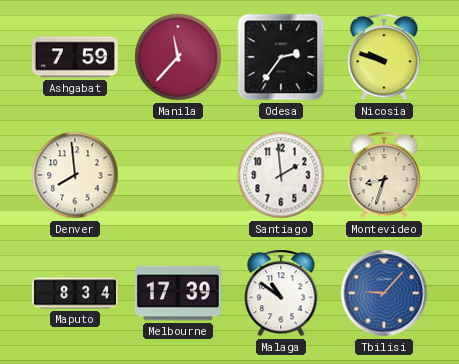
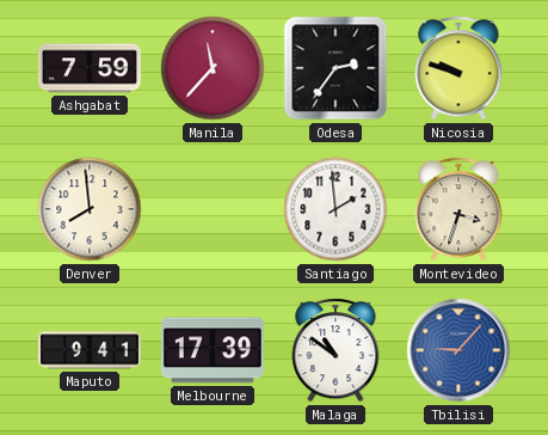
Montevideo: 8:33 -> 3:33
Maputo: 8:34 -> 9:41
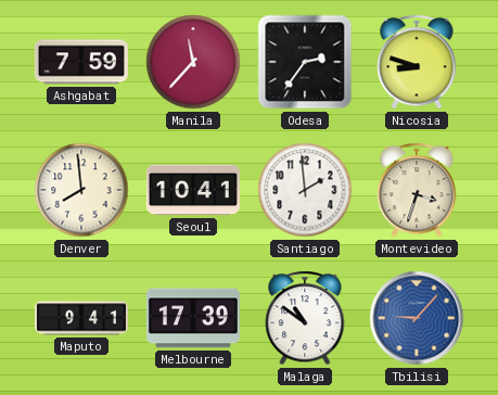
Nicosia: 9:48 -> 8:48
Seoul: none -> 10:41
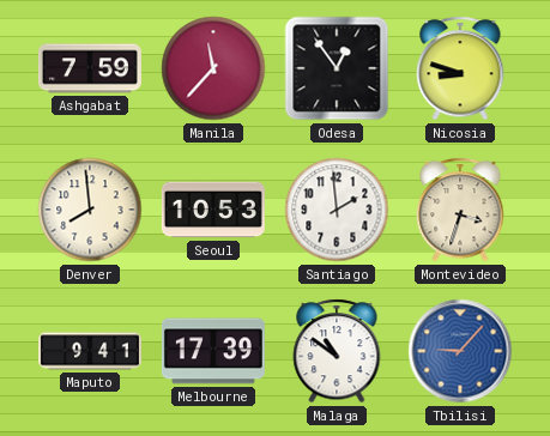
Odesa: 2:36 -> 12:54
Seoul: 10:41 -> 10:53
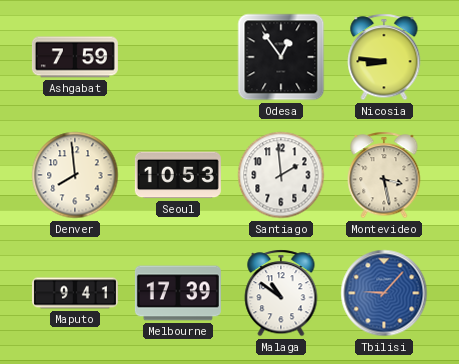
Manila: 11:37 -> none
Nicosia: 8:48 -> 8:46
Montevideo: 3:33 -> 3:28
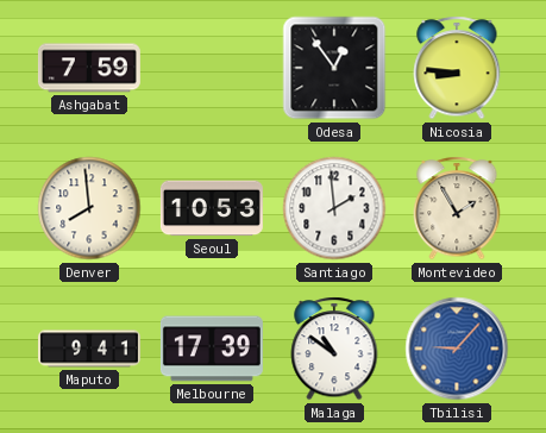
Montevideo: 3:28 -> 1:55
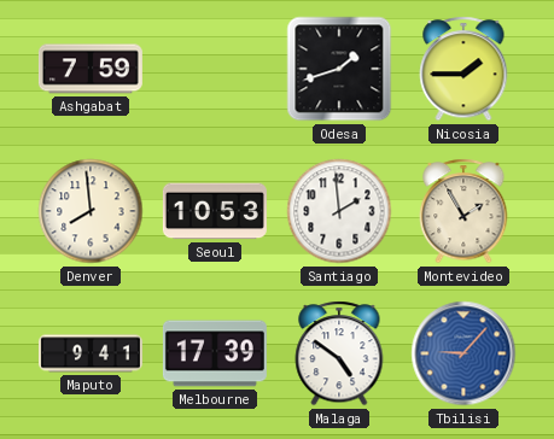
Odesa: 12:54 -> 1:42
Nicosia: 8:46 -> 1:45
Malaga: 10:51 -> 4:51
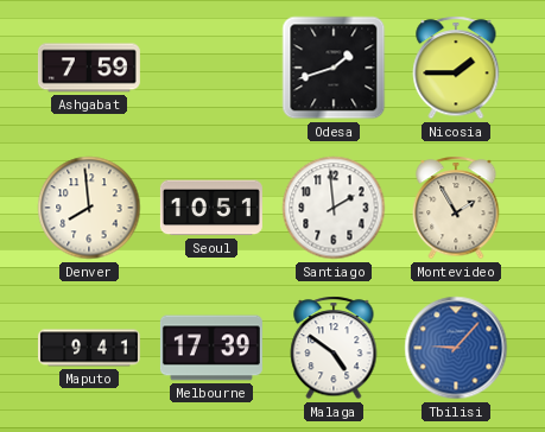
Seoul: 10:53 -> 10:51
